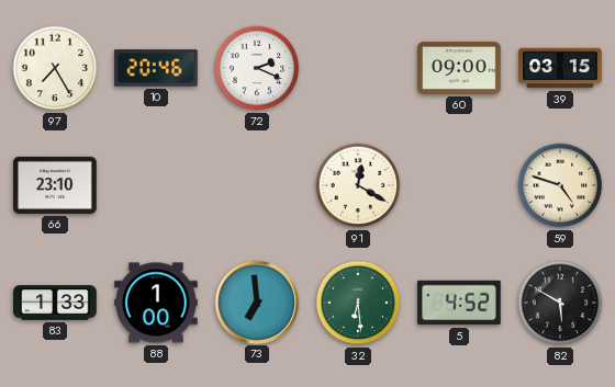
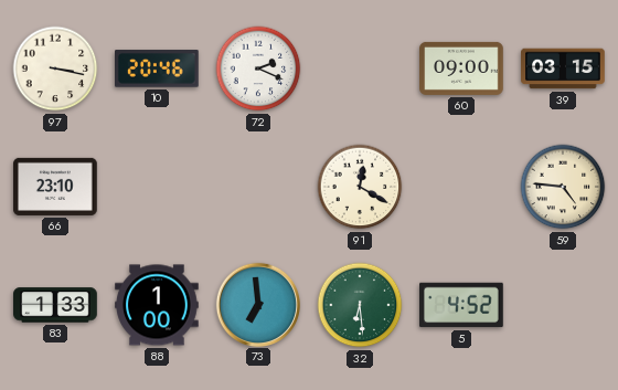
97: 7:25 -> 3:17
59: 4:48 -> 4:46
82: 5:50 -> none
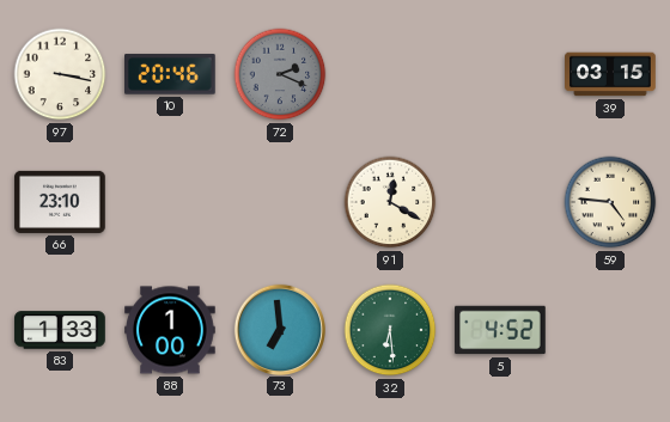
72 dial: white -> grey
60: 09:00 -> none
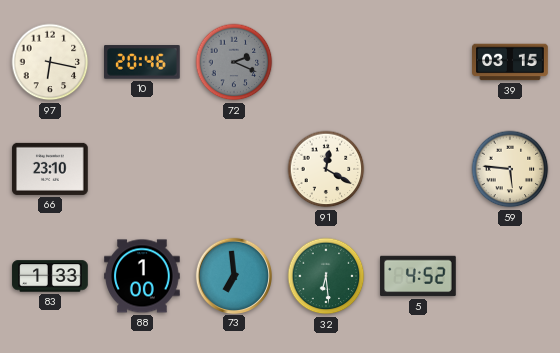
97: 3:17 -> 6:17
59: 4:46 -> 5:46
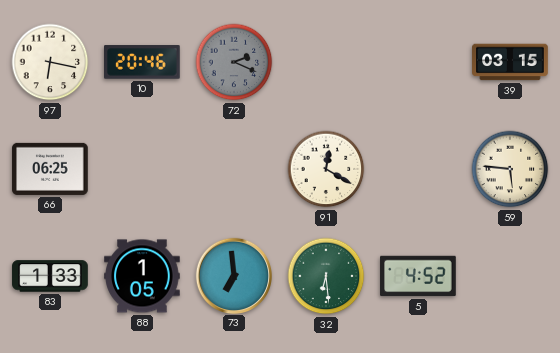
66: 23:10 -> 06:25
88: 1:00 -> 1:05
